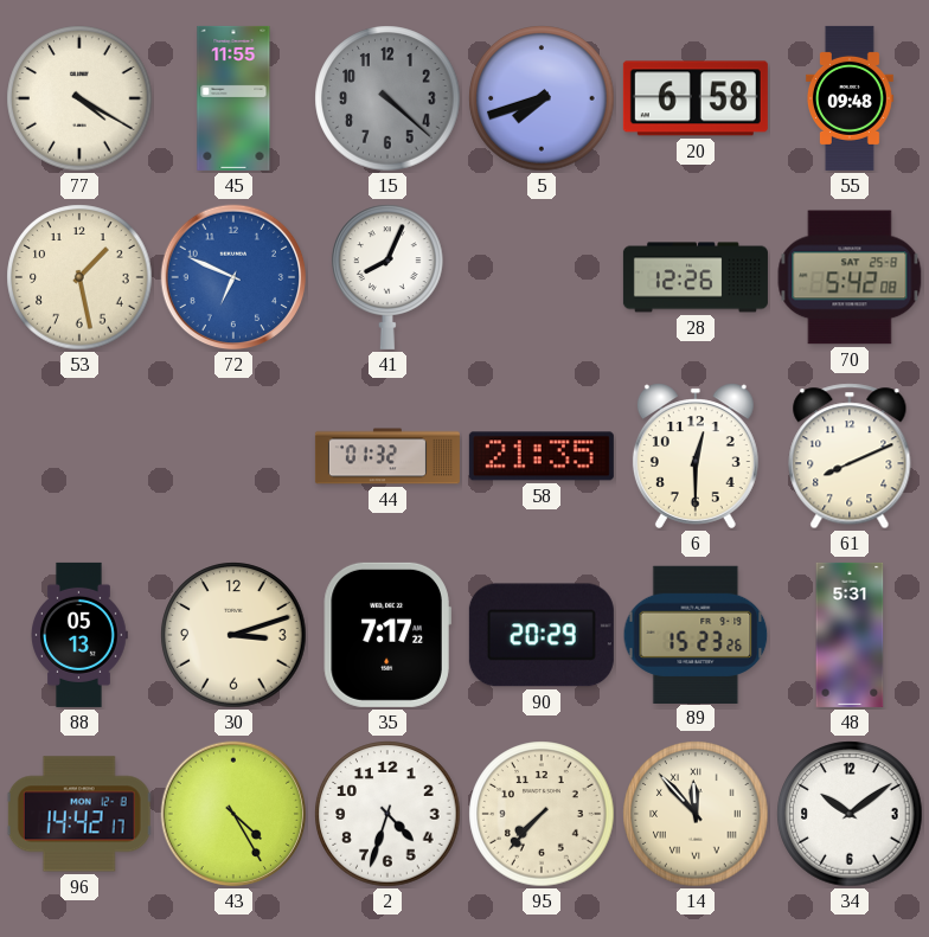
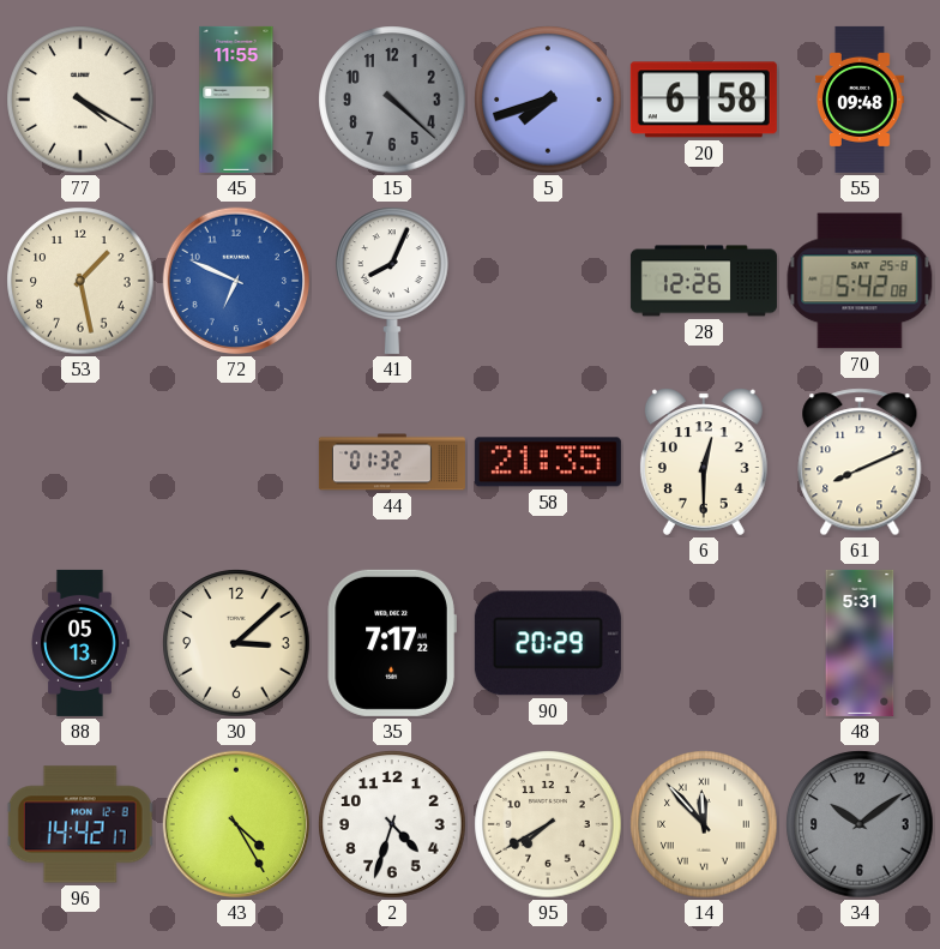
30: 3:12 -> 3:08
89: 15:23 -> none
95: 7:37 -> 7:40
34 dial: white -> grey
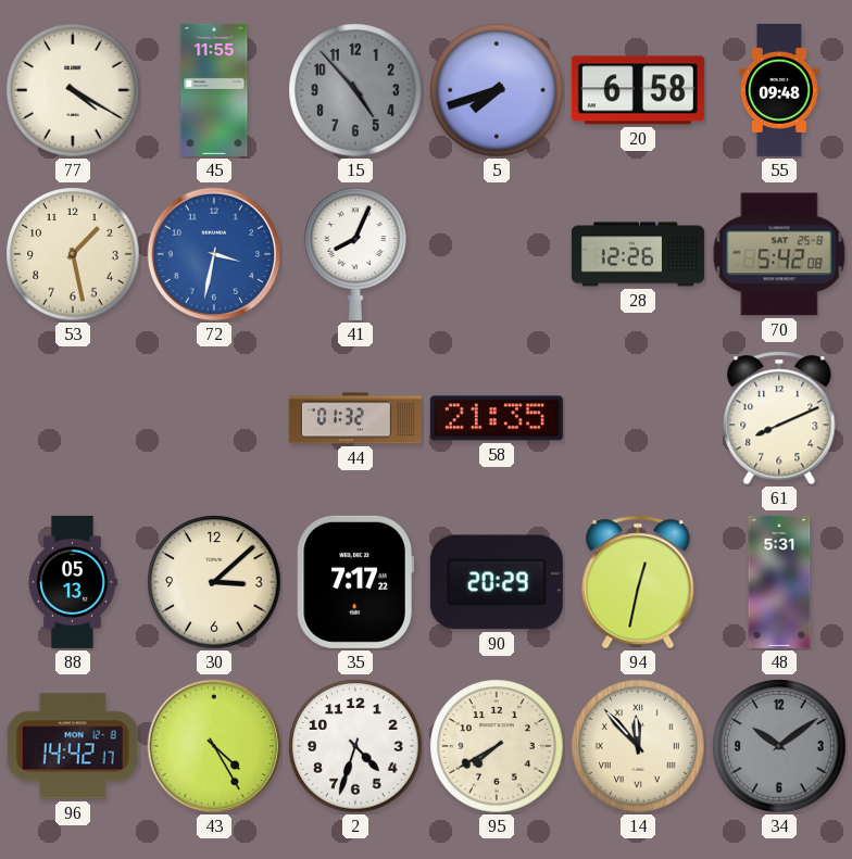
15: 4:22 -> 4:53
72: 6:49 -> 3:32
6: 12:30 -> none
94: none -> 12:32
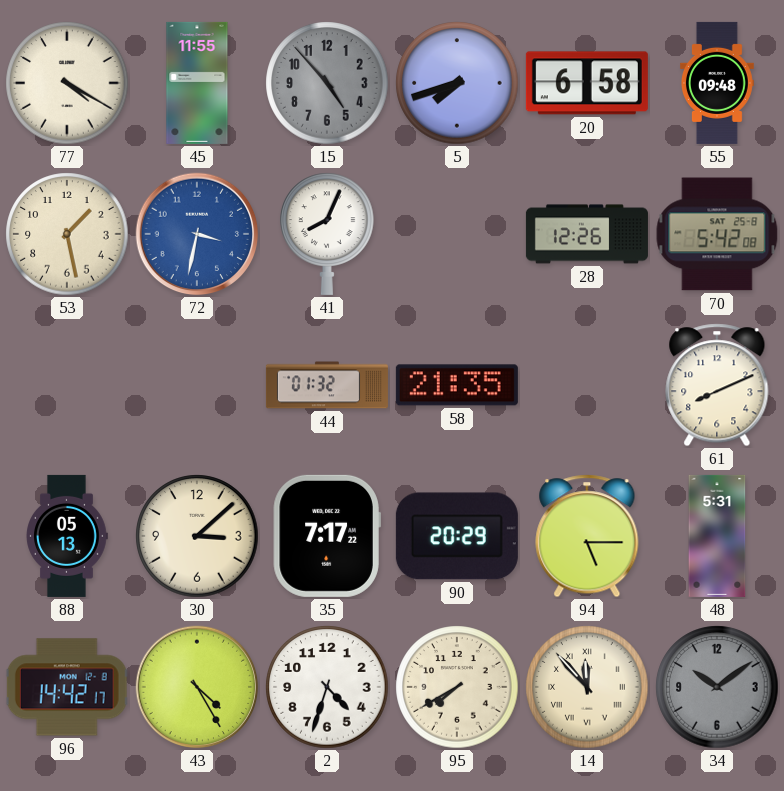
94: 12:32 -> 5:15
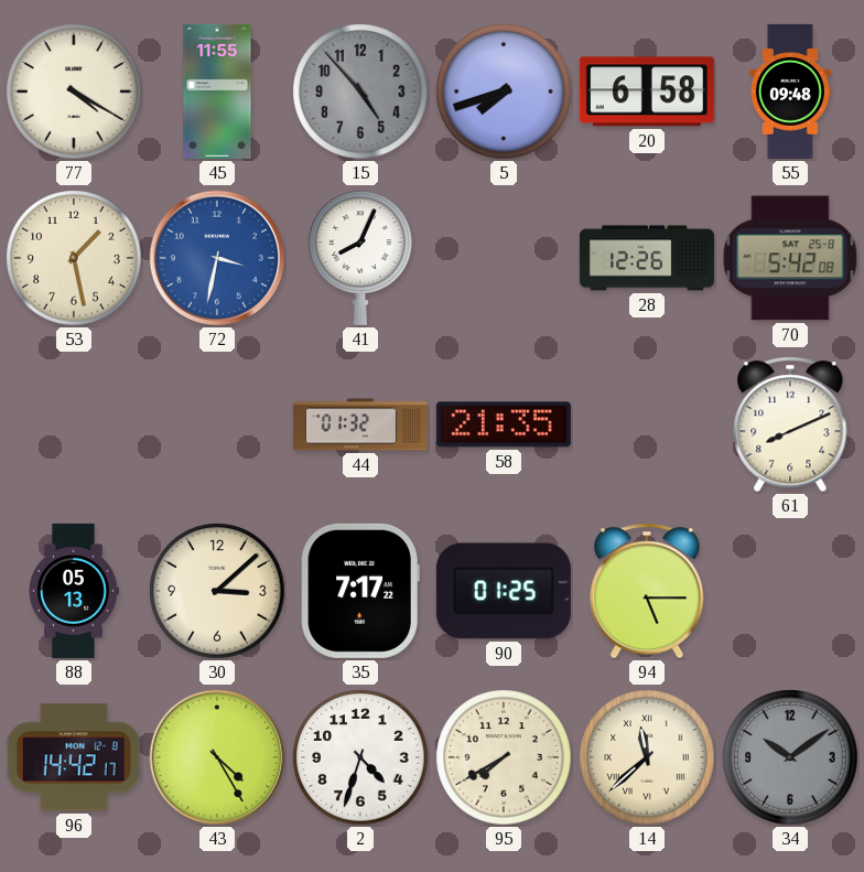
90: 20:29 -> 01:25
48: 5:31 -> none
14: 11:53 -> 11:38
